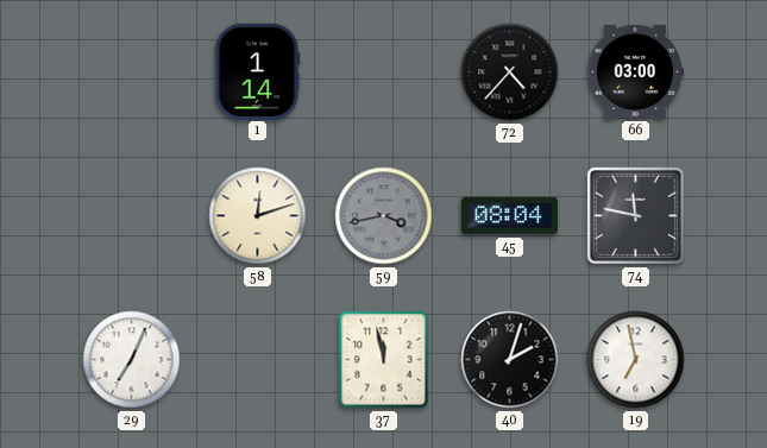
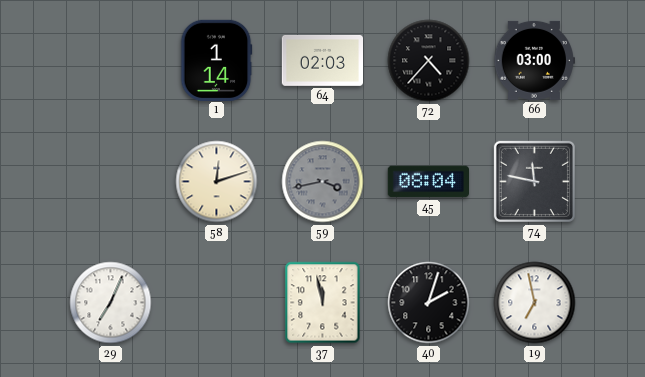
64: none -> 02:03
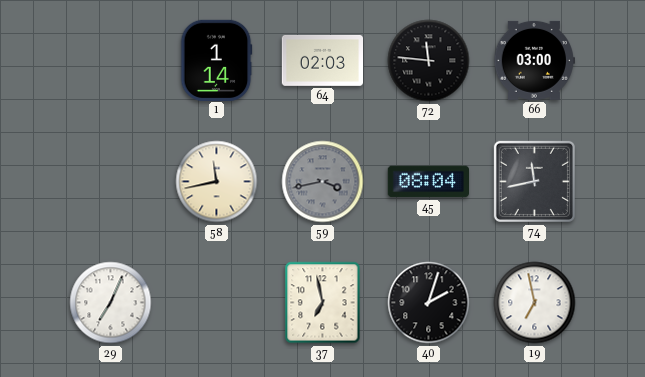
72: 4:37 -> 11:46
58: 12:12 -> 11:43
74: 11:47 -> 11:43
37: 11:58 -> 6:58
